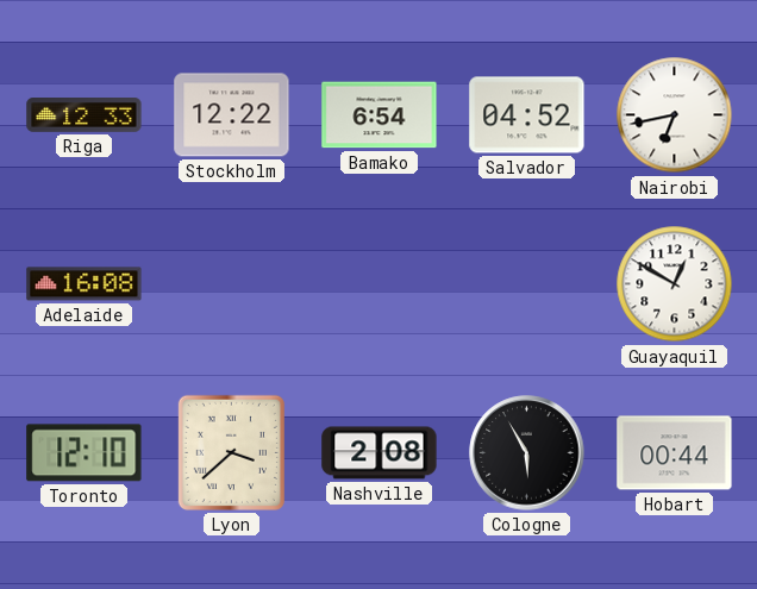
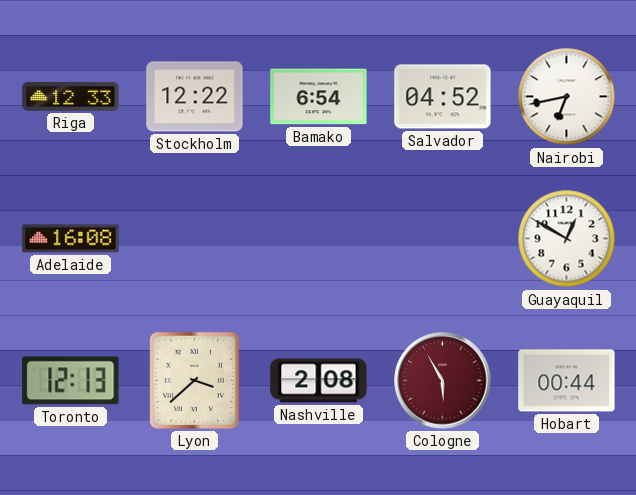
Toronto: 12:10 -> 12:13
Cologne dial: black -> burgundy
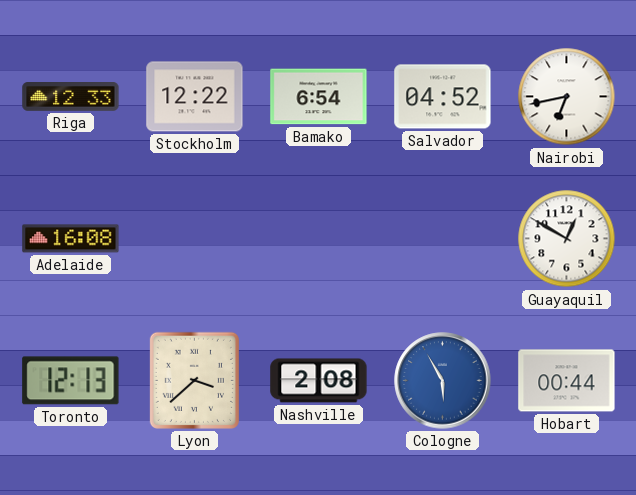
Cologne dial: burgundy -> blue
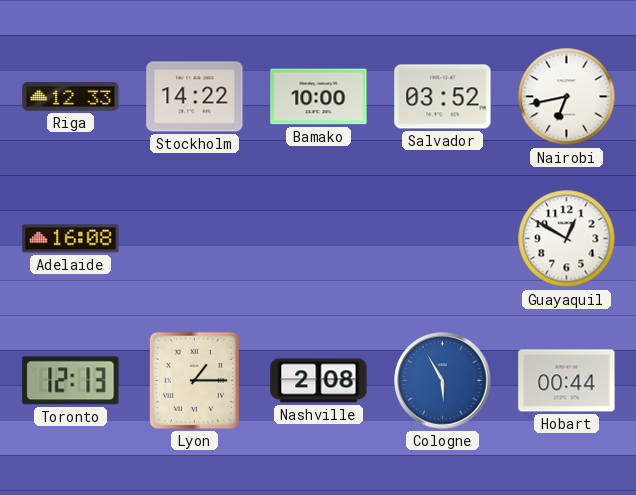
Stockholm: 12:22 -> 14:22
Bamako: 6:54 -> 10:00
Salvador: 04:52 -> 03:52
Lyon: 3:38 -> 1:15
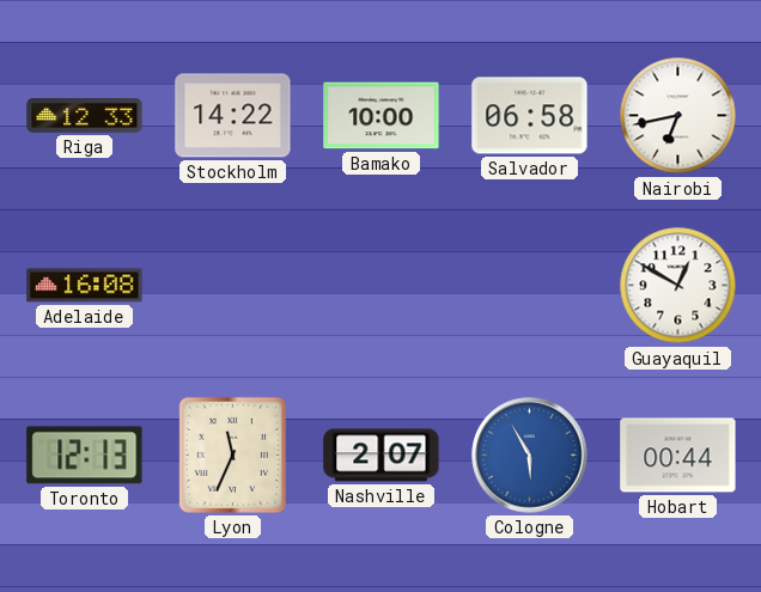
Salvador: 03:52 -> 06:58
Lyon: 1:15 -> 11:34
Nashville: 2:08 -> 2:07
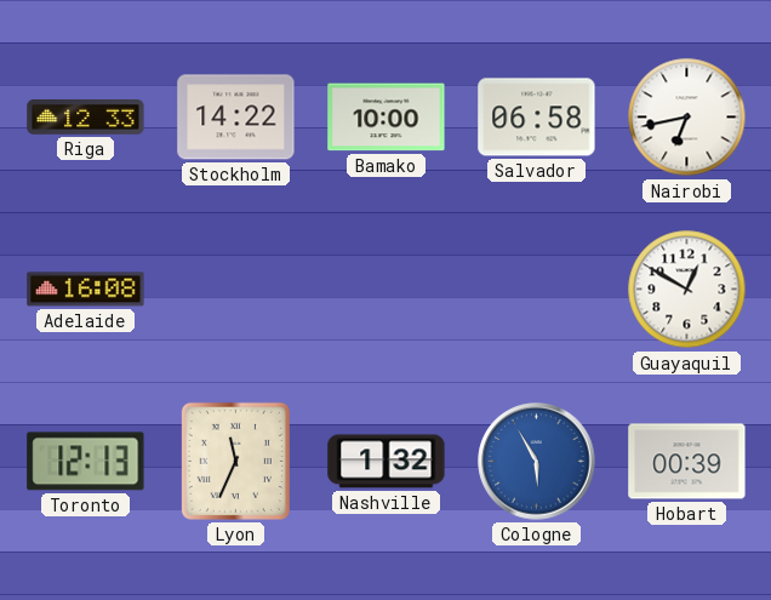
Nashville: 2:07 -> 1:32
Hobart: 00:44 -> 00:39
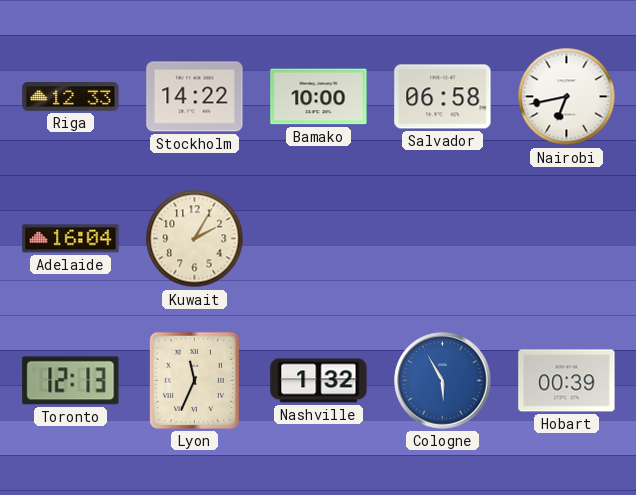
Adelaide: 16:08 -> 16:04
Kuwait: none -> 2:05
Guayaquil: 12:50 -> none
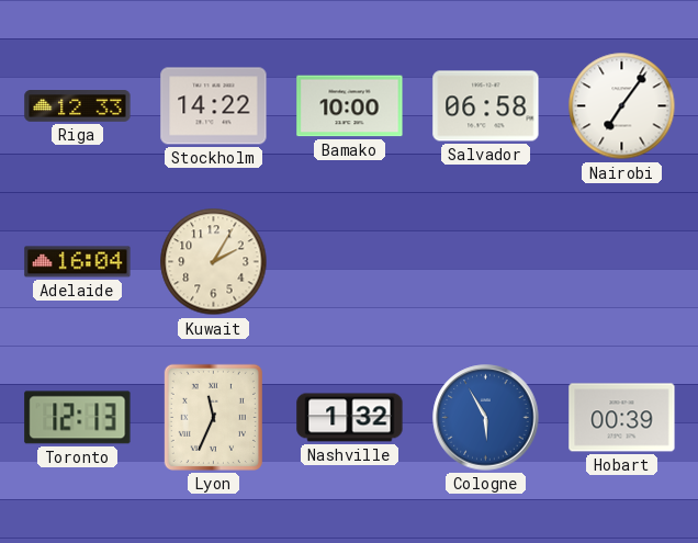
Nairobi: 6:43 -> 7:06
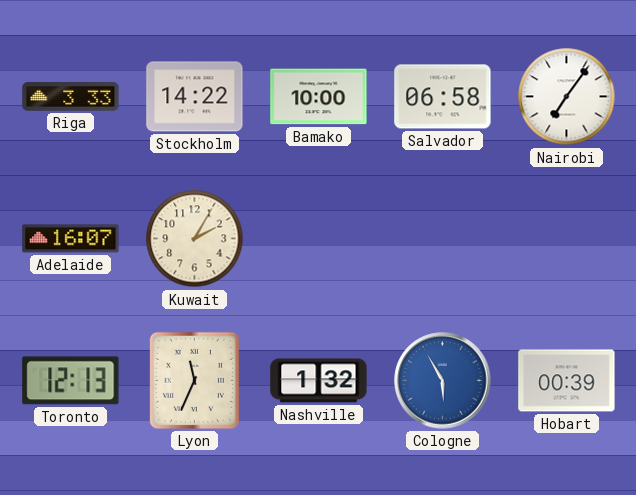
Riga: 12:33 -> 3:33
Adelaide: 16:04 -> 16:07
